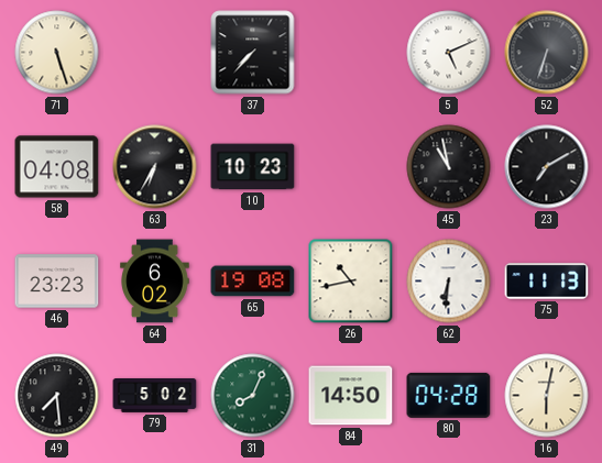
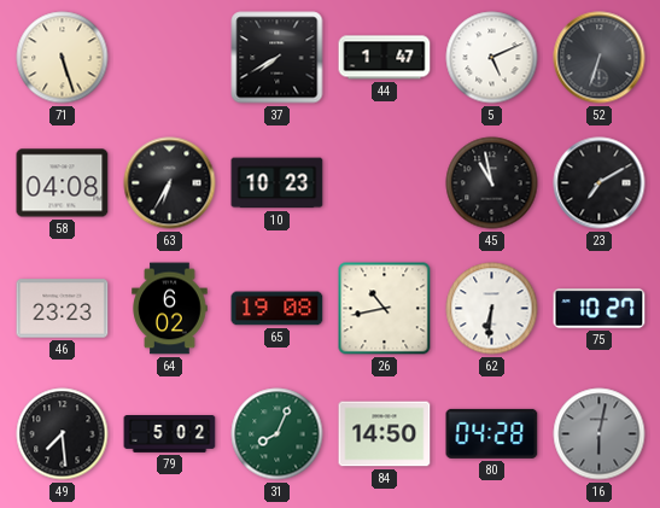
37: 7:37 -> 7:40
44: none -> 1:47
75: 11:13 -> 10:27
16 dial: cream -> grey
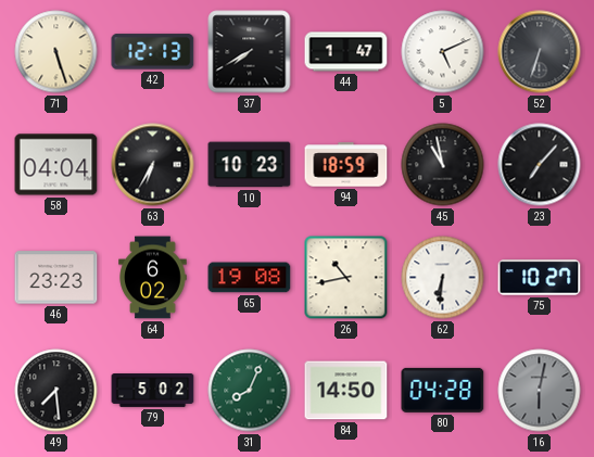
42: none -> 12:13
58: 04:08 -> 04:04
94: none -> 18:59
23: 7:10 -> 7:07
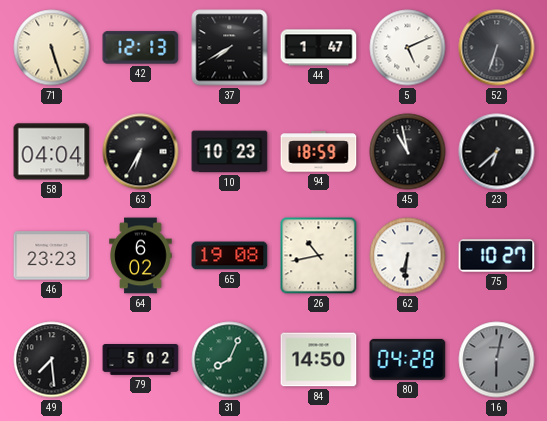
23: 7:07 -> 6:38
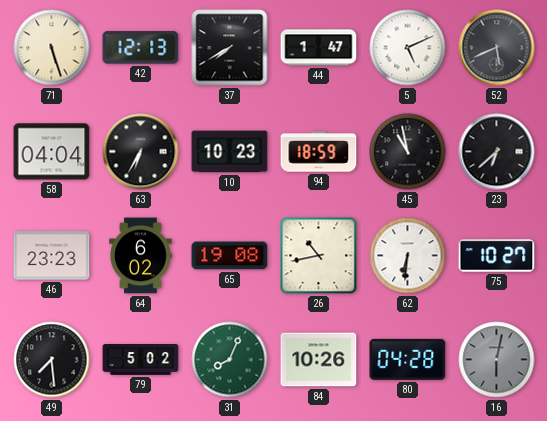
52: 6:33 -> 5:41
84: 14:50 -> 10:26
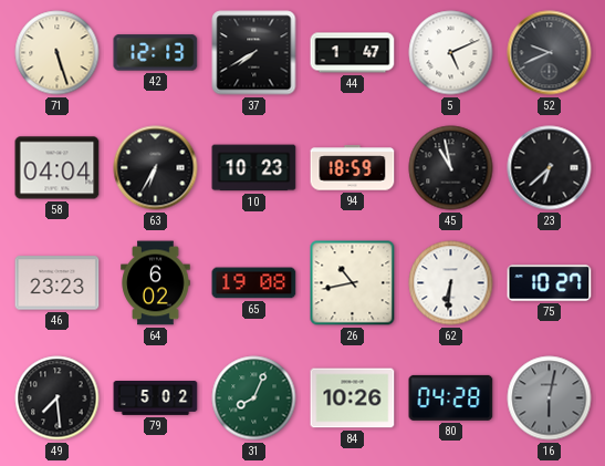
52: 5:41 -> 9:41
